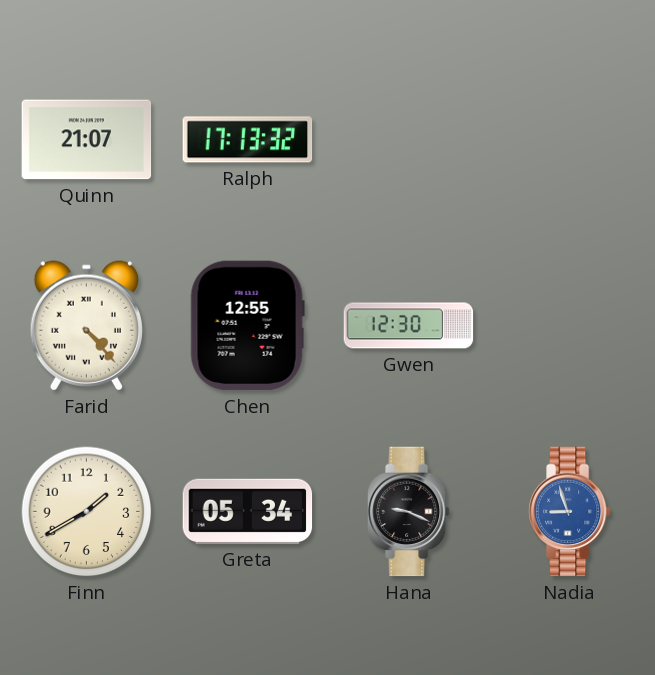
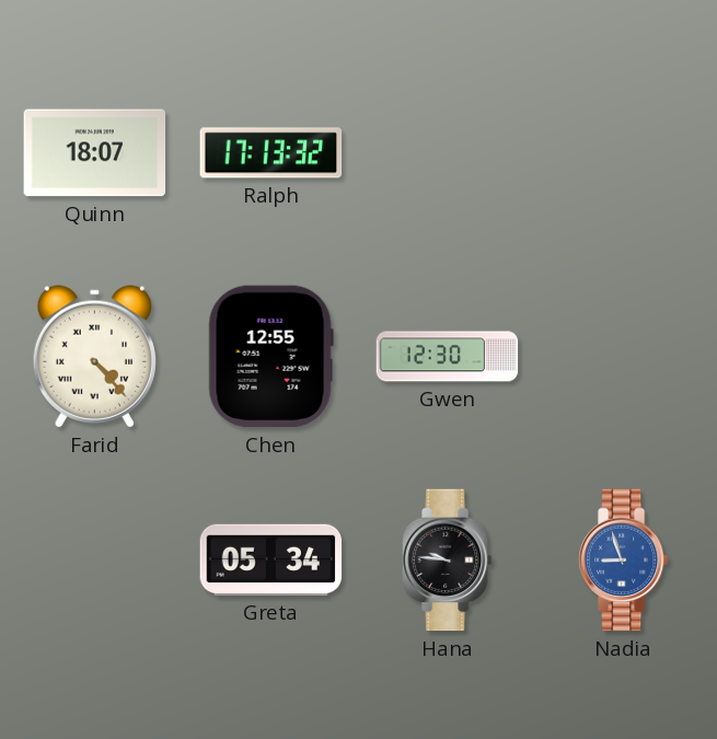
Quinn: 21:07 -> 18:07
Finn: 1:40 -> none
Hana: 9:19 -> 9:46
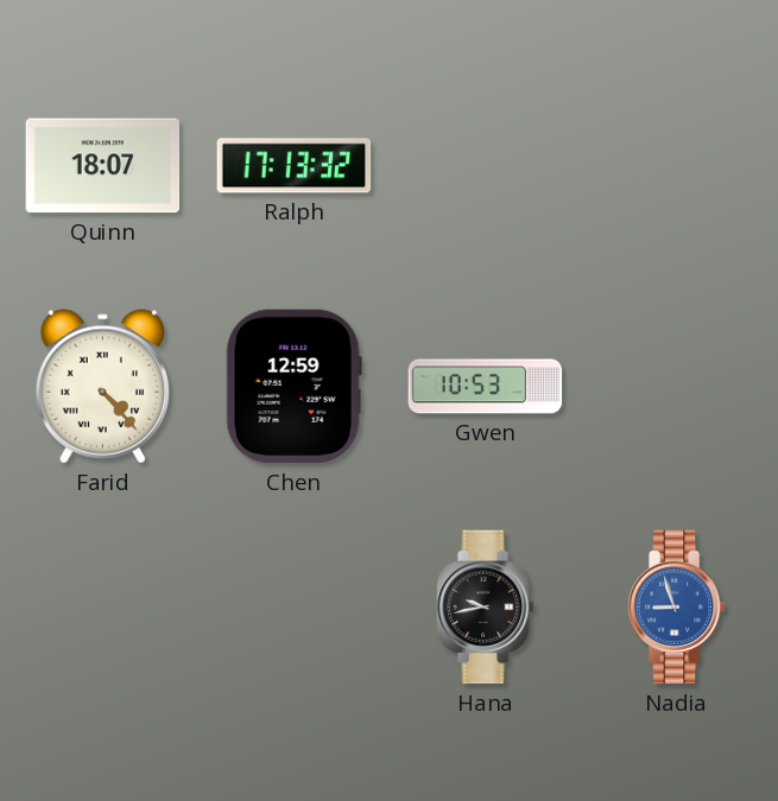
Chen: 12:55 -> 12:59
Gwen: 12:30 -> 10:53
Greta: 05:34 -> none
Hana: 9:46 -> 9:43
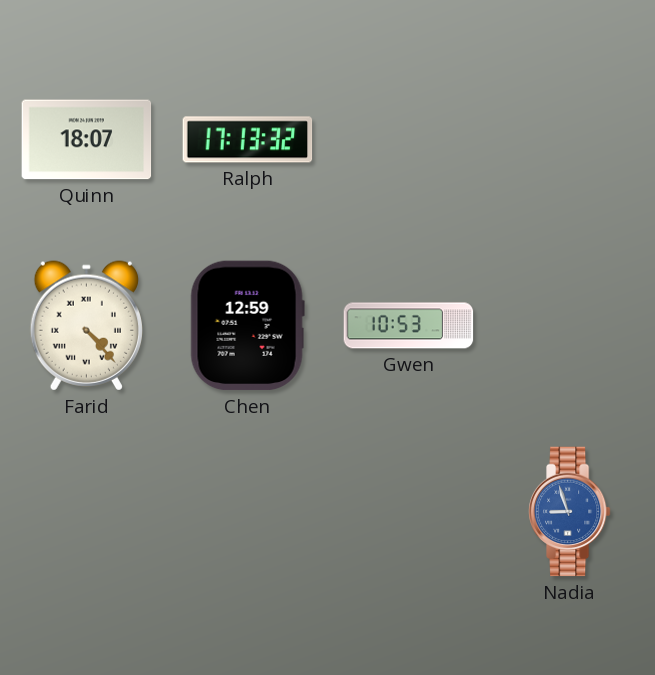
Hana: 9:43 -> none
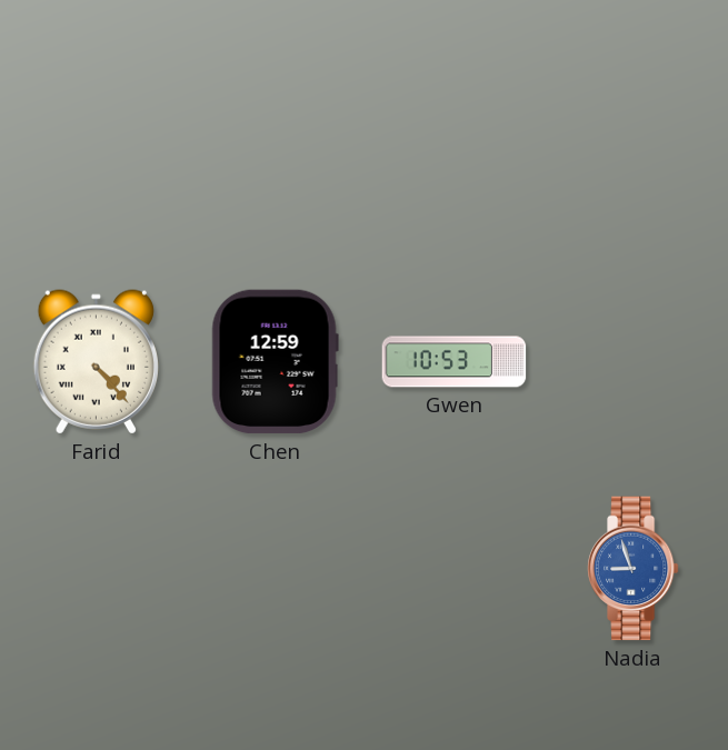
Quinn: 18:07 -> none
Ralph: 17:13 -> none
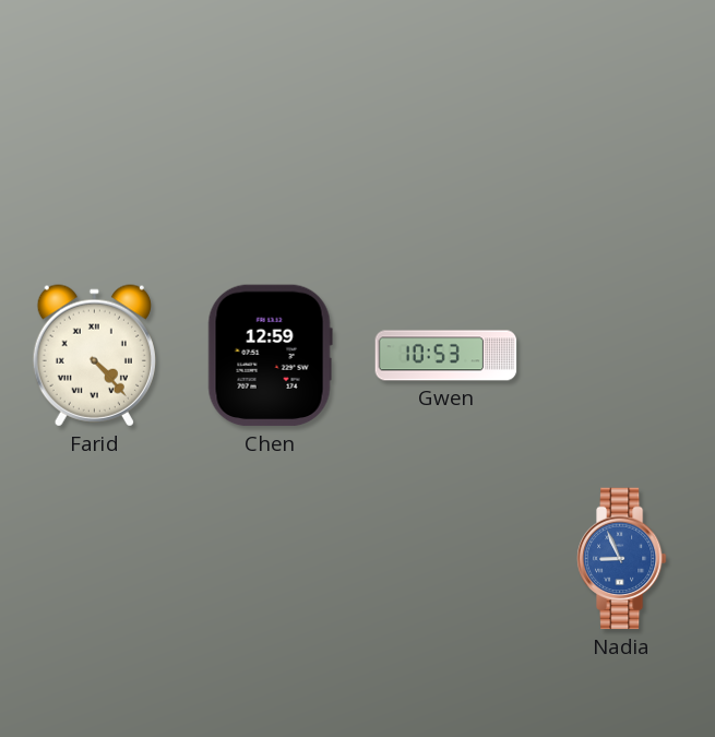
Nadia: 8:57 -> 8:56
